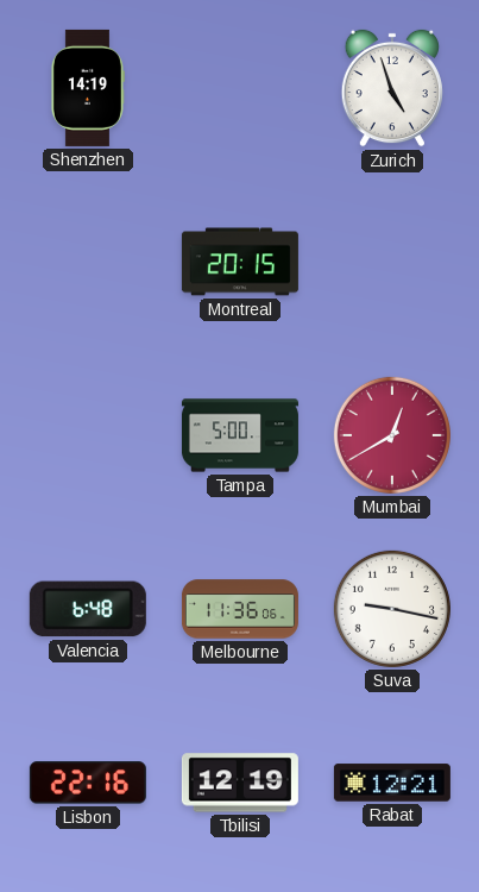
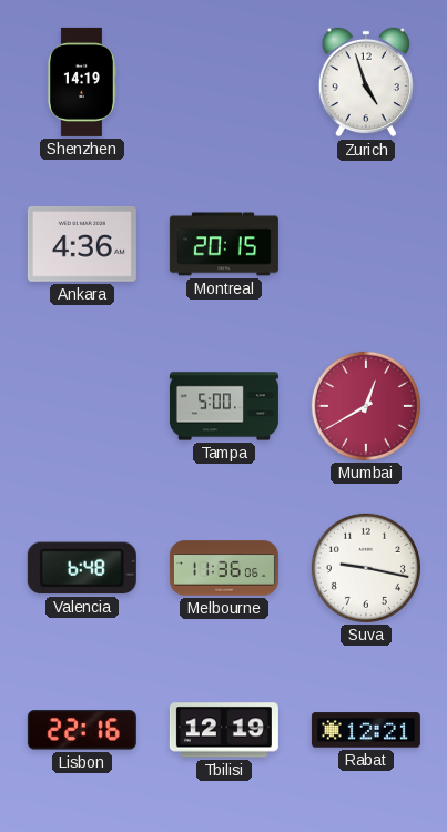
Ankara: none -> 4:36
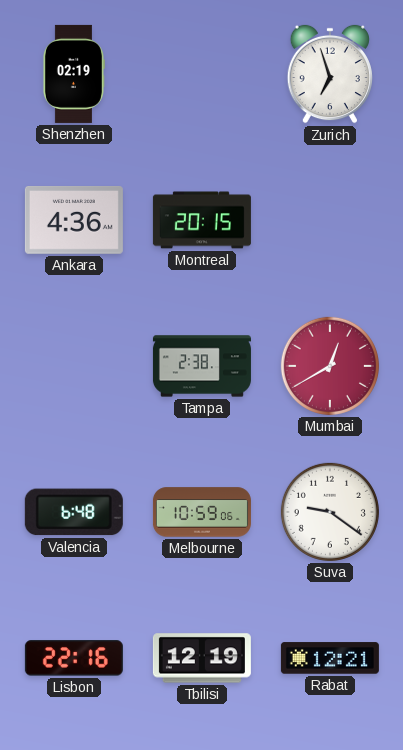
Shenzhen: 14:19 -> 02:19
Zurich: 4:57 -> 6:57
Tampa: 5:00 -> 2:38
Melbourne: 11:36 -> 10:59
Suva: 9:17 -> 9:21
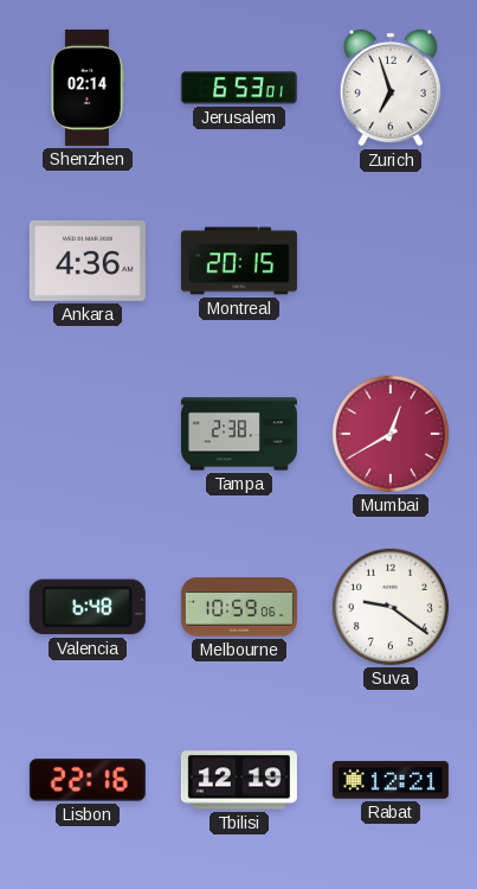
Shenzhen: 02:19 -> 02:14
Jerusalem: none -> 6:53
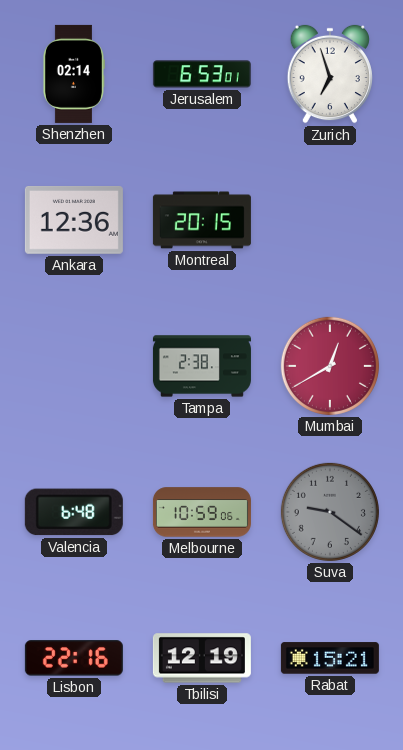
Ankara: 4:36 -> 12:36
Suva dial: white -> grey
Rabat: 12:21 -> 15:21
